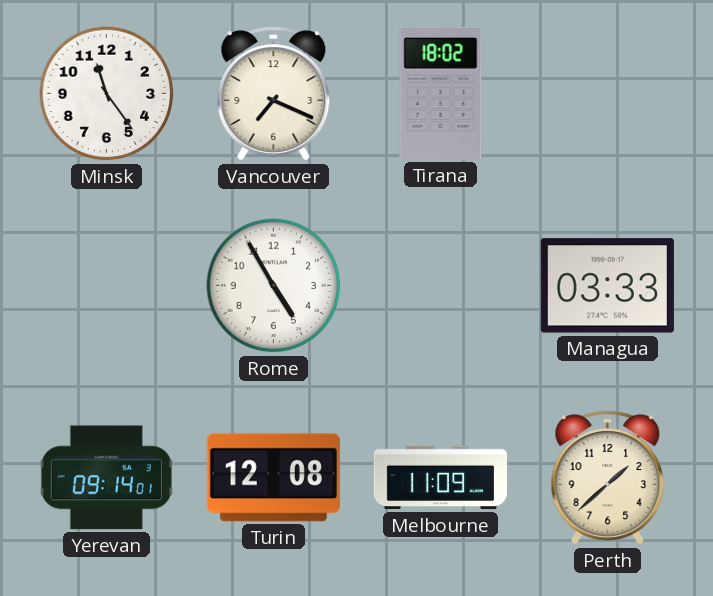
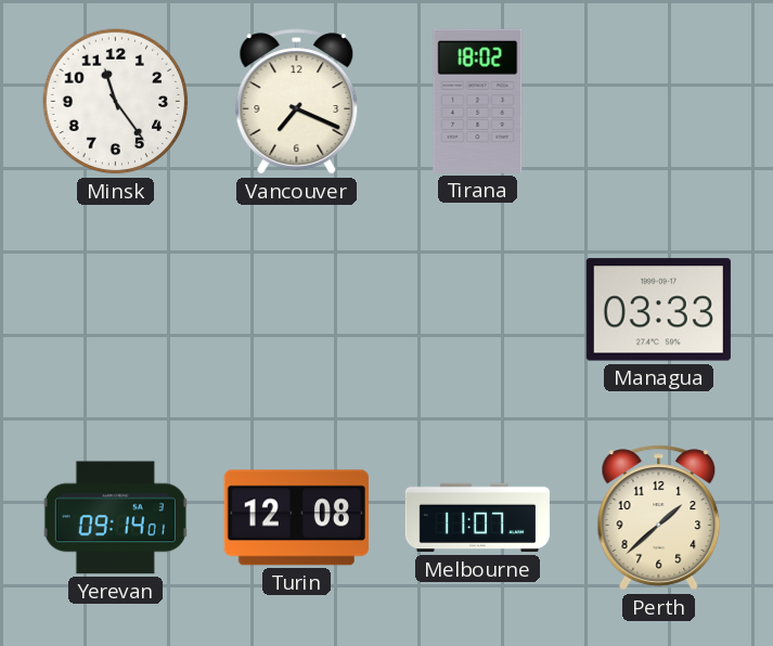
Rome: 4:55 -> none
Melbourne: 11:09 -> 11:07
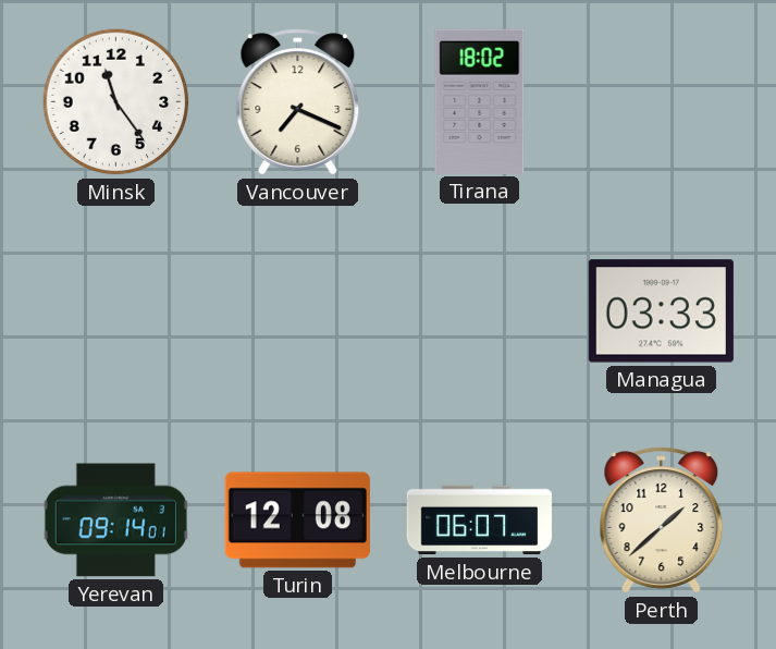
Melbourne: 11:07 -> 06:07
